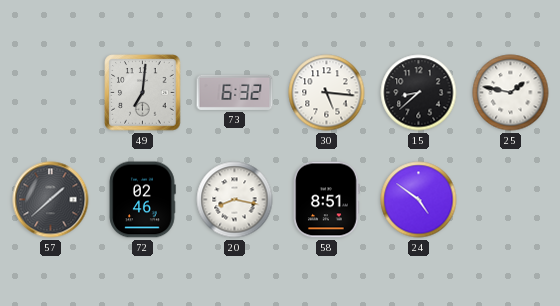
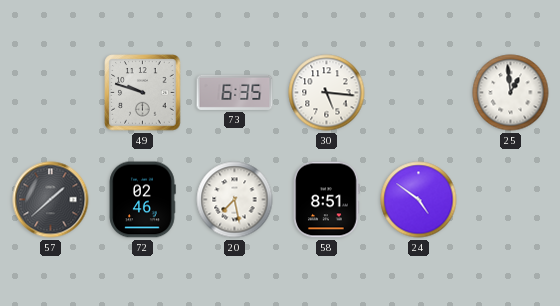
49: 7:01 -> 9:48
73: 6:32 -> 6:35
15: 8:38 -> none
25: 1:47 -> 12:59
20: 8:17 -> 7:28
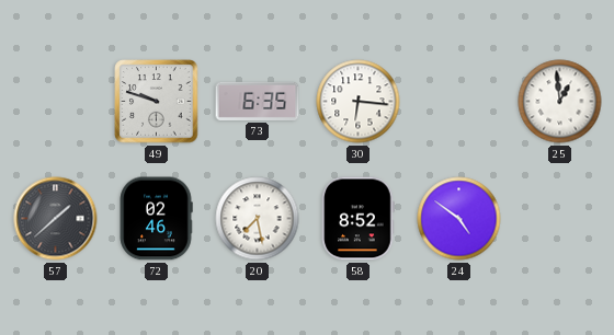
30: 5:16 -> 6:16
58: 8:51 -> 8:52
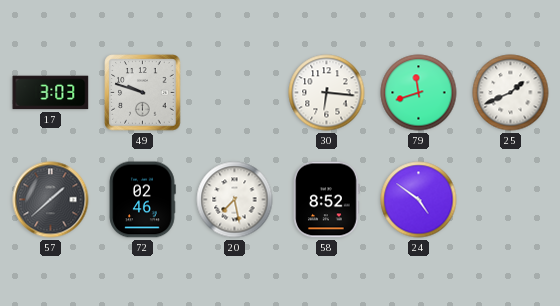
17: none -> 3:03
73: 6:35 -> none
79: none -> 11:42
25: 12:59 -> 1:41
